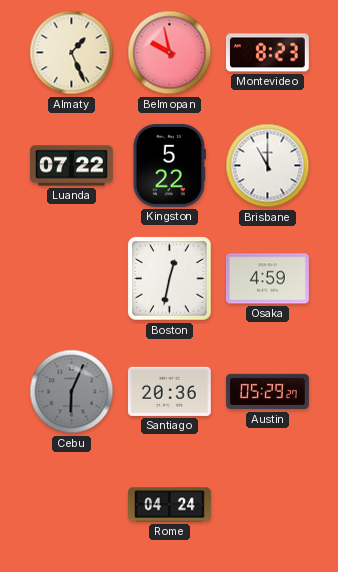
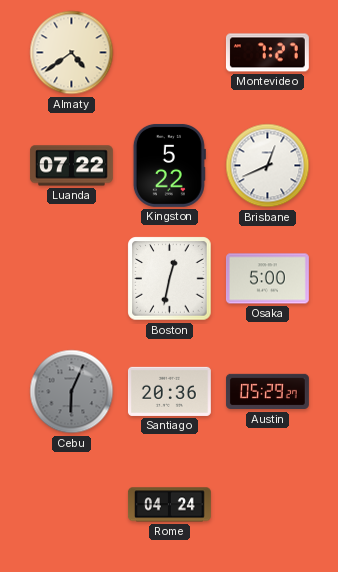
Almaty: 1:26 -> 4:39
Belmopan: 9:58 -> none
Montevideo: 8:23 -> 7:27
Brisbane: 11:00 -> 12:41
Osaka: 4:59 -> 5:00
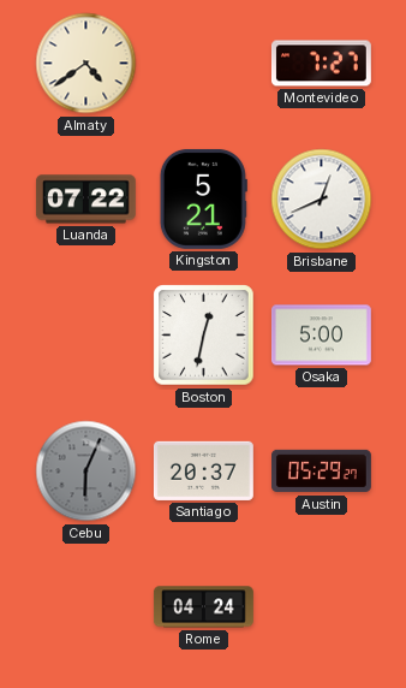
Kingston: 5:22 -> 5:21
Santiago: 20:36 -> 20:37
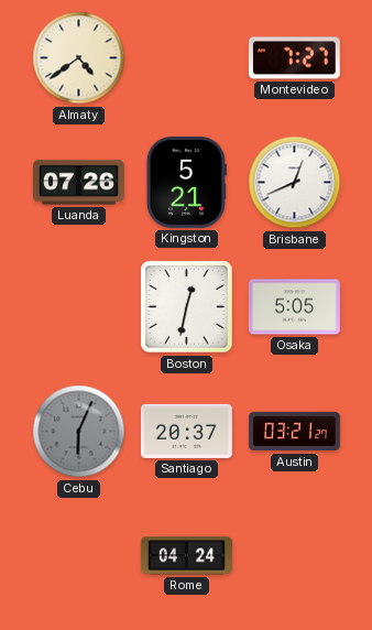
Luanda: 07:22 -> 07:26
Osaka: 5:00 -> 5:05
Austin: 05:29 -> 03:21
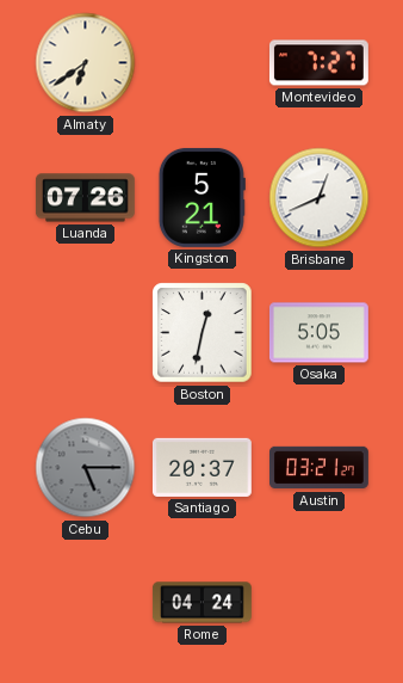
Almaty: 4:39 -> 6:39
Cebu: 6:04 -> 5:15
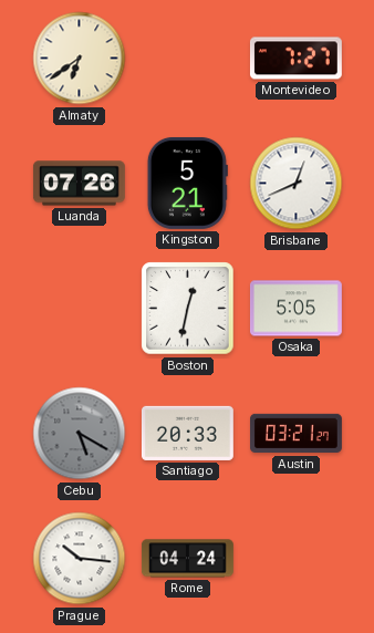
Cebu: 5:15 -> 5:20
Santiago: 20:37 -> 20:33
Prague: none -> 10:16
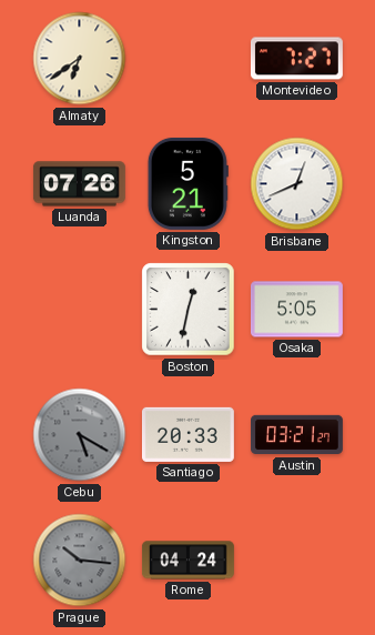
Prague dial: white -> grey
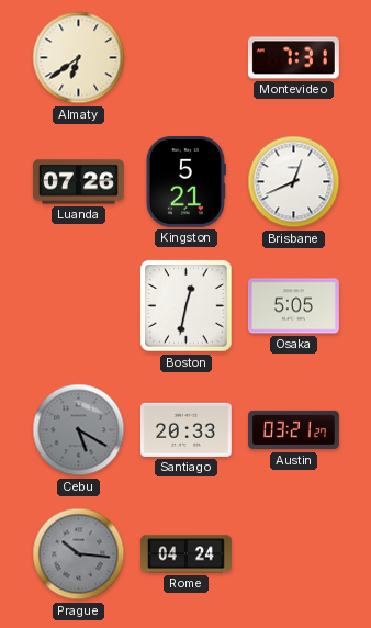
Montevideo: 7:27 -> 7:31
